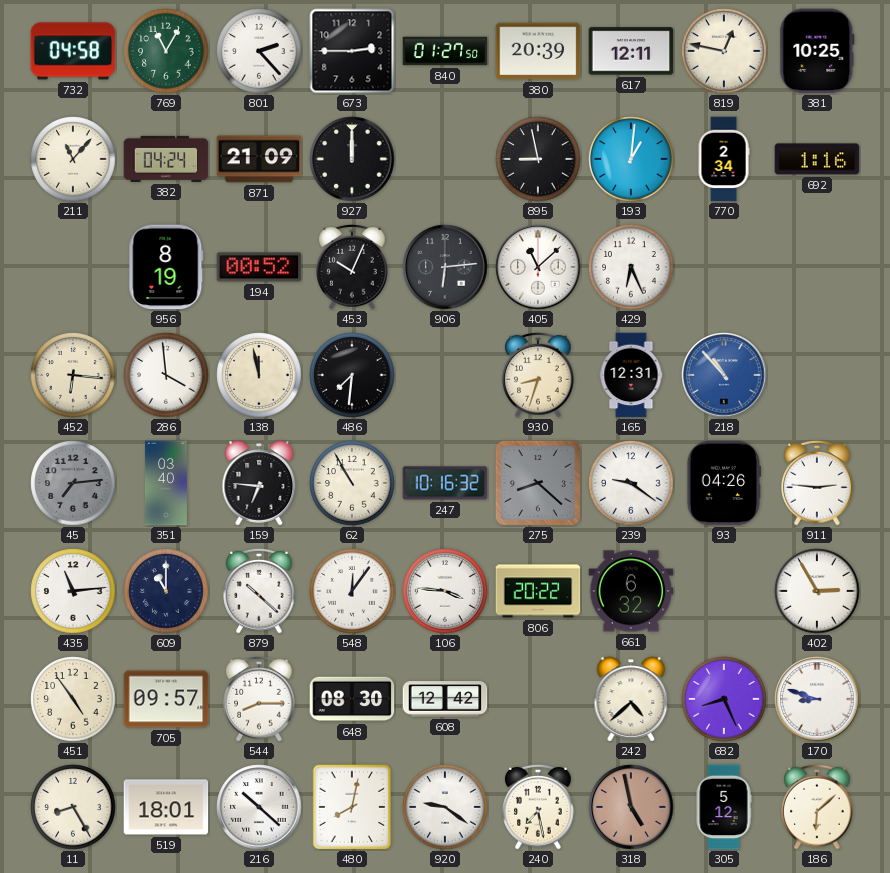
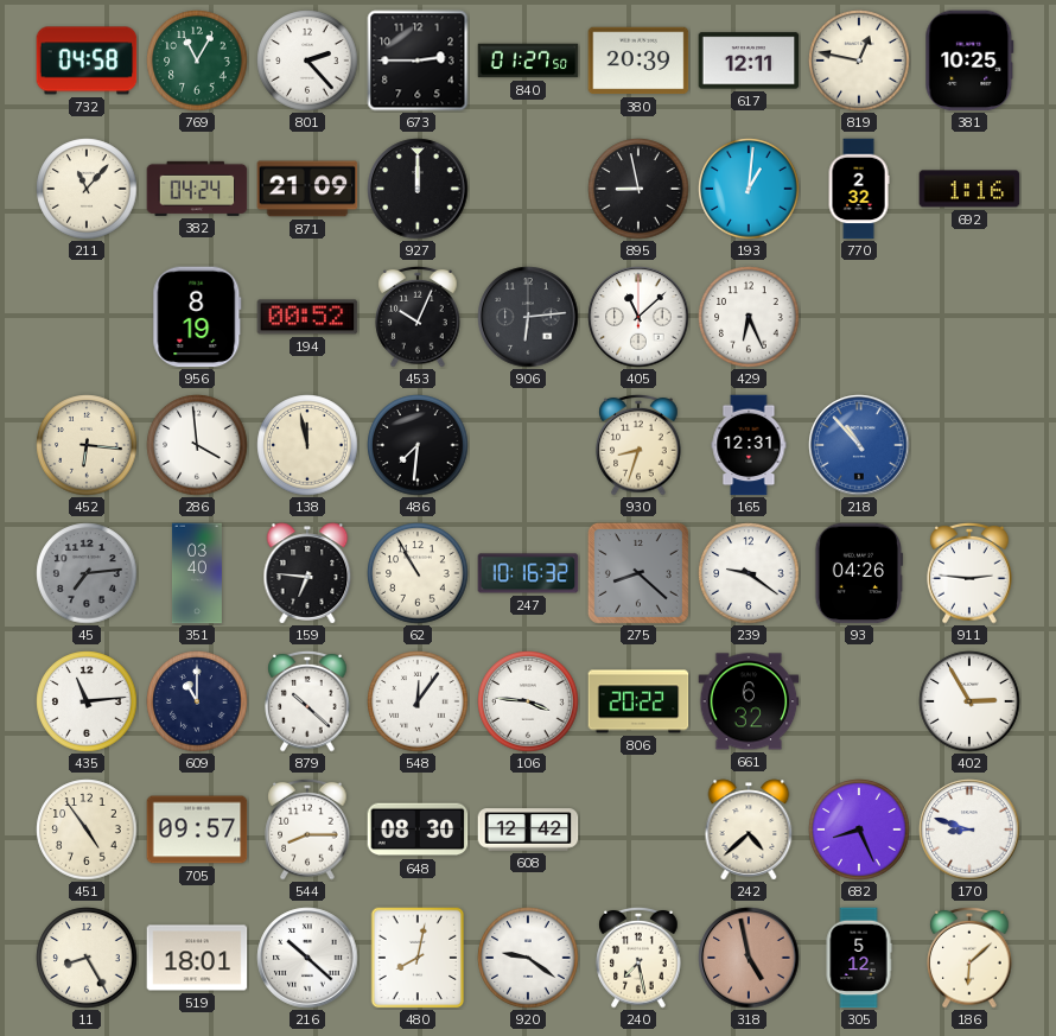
770: 2:34 -> 2:32
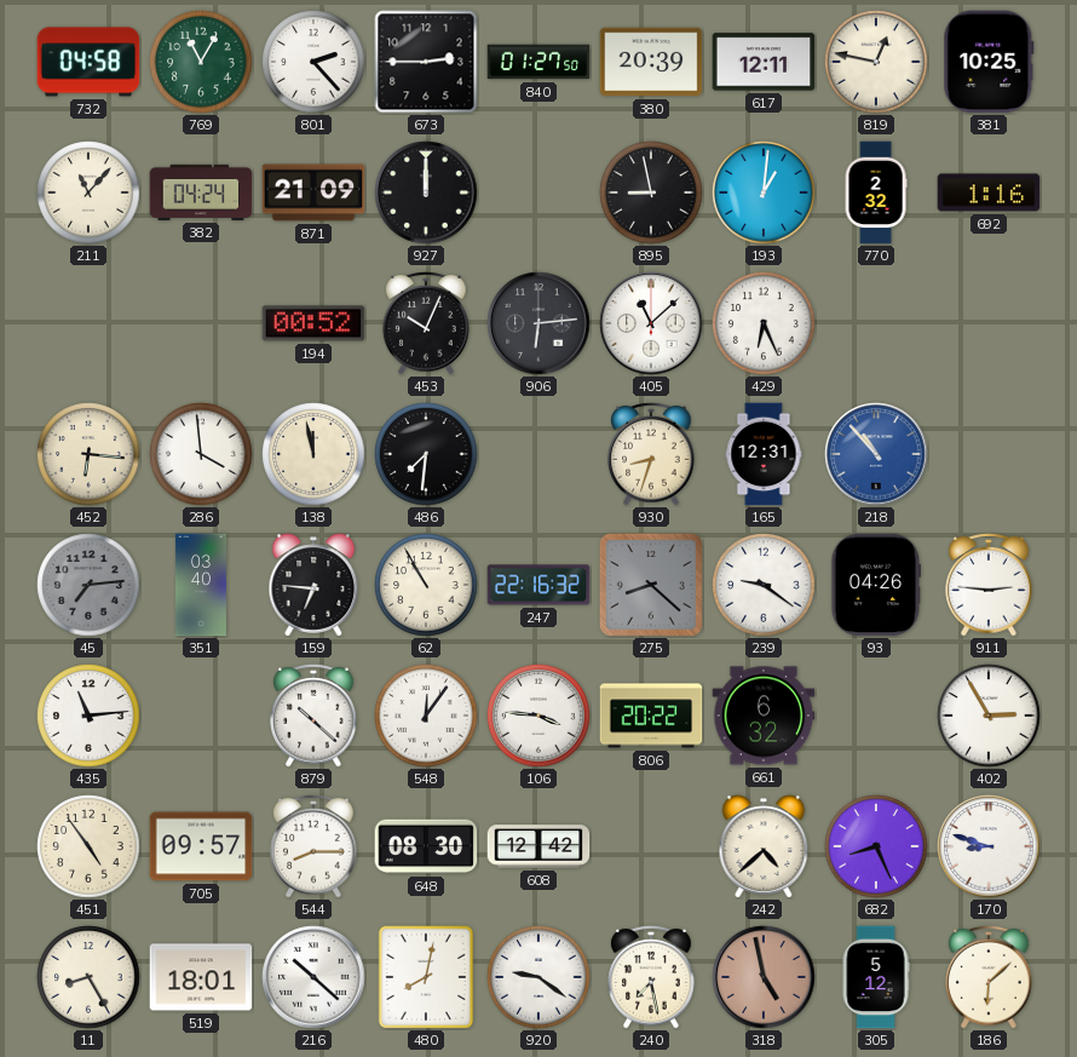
956: 8:19 -> none
247: 10:16 -> 22:16
609: 11:00 -> none
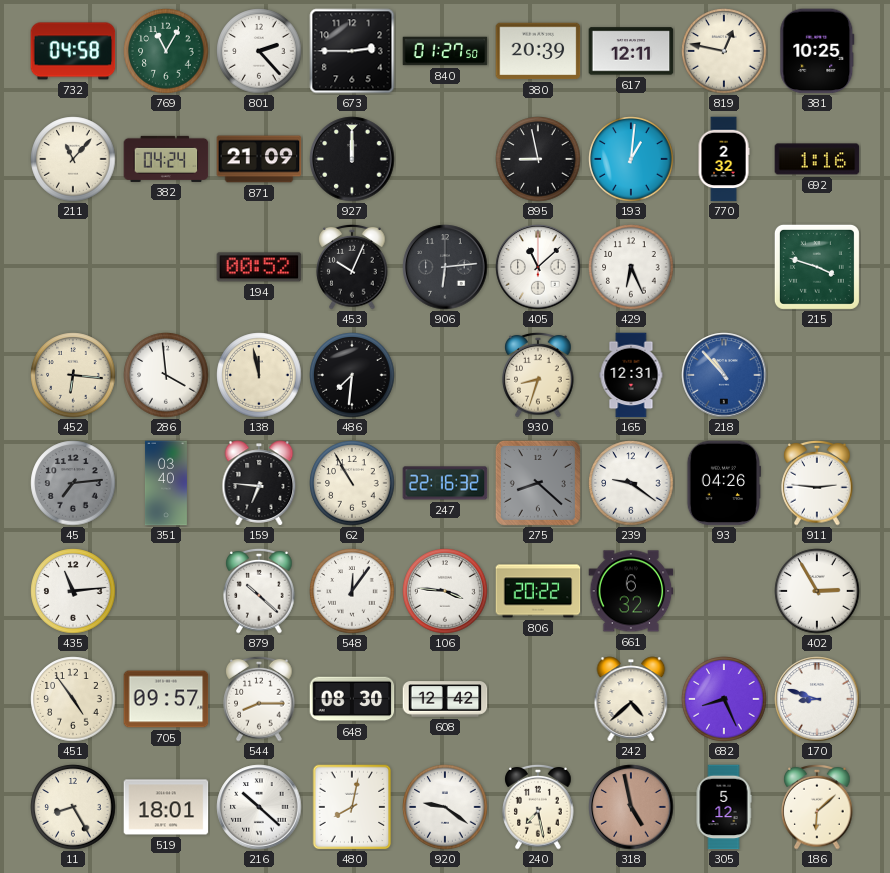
215: none -> 3:48
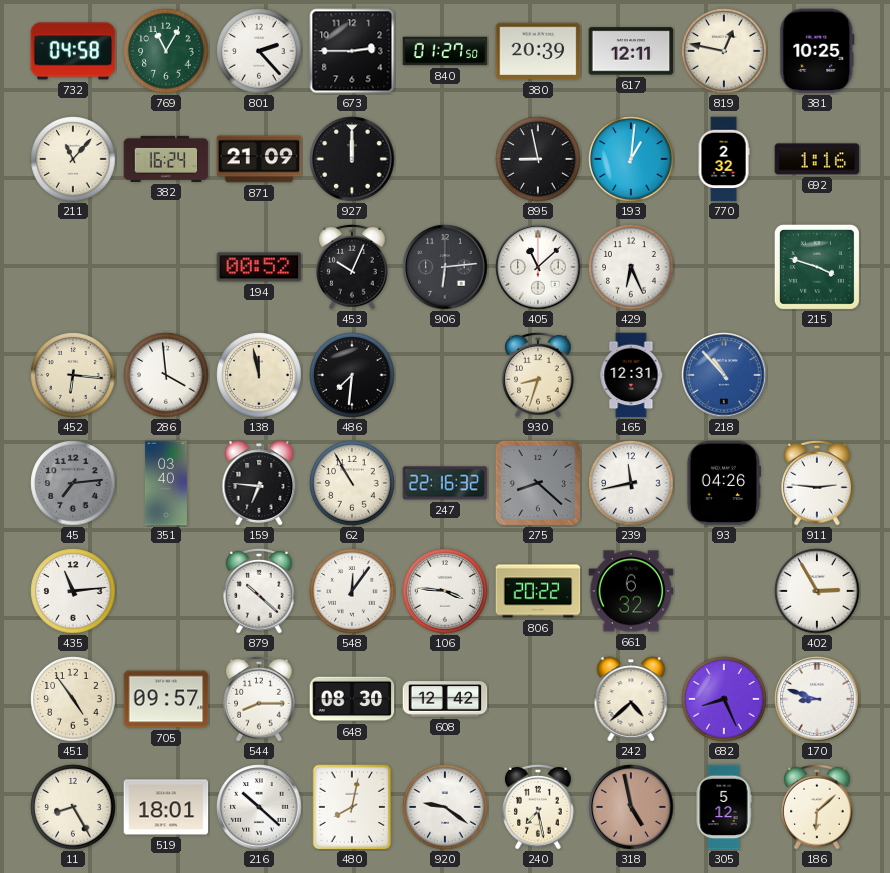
382: 04:24 -> 16:24
239: 9:21 -> 11:43
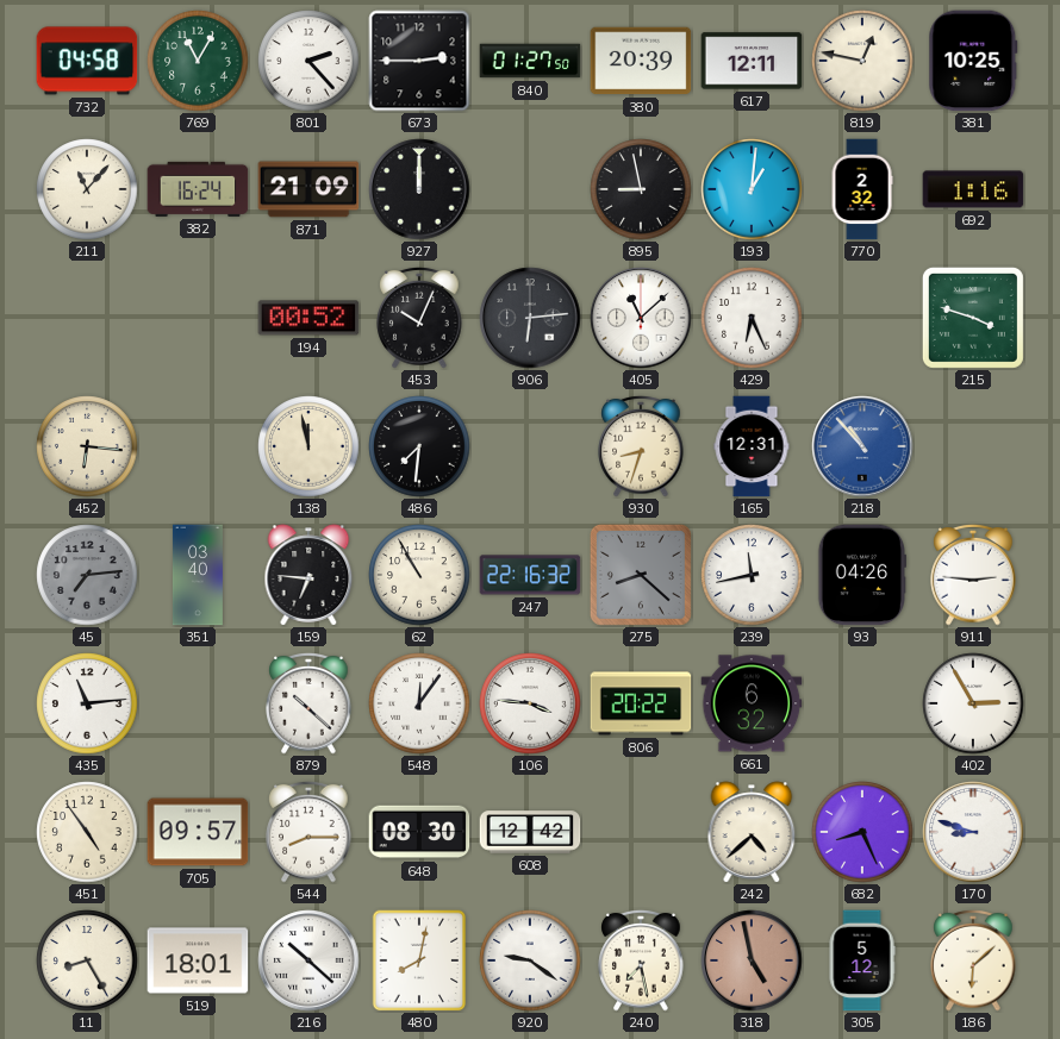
286: 3:59 -> none
